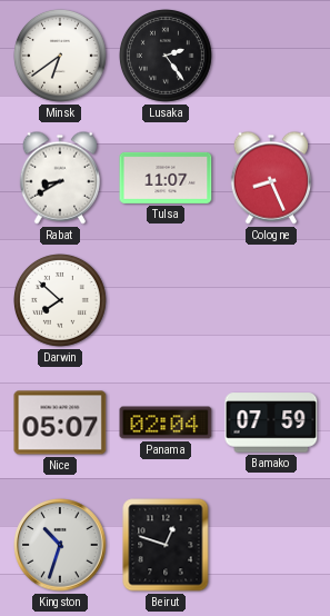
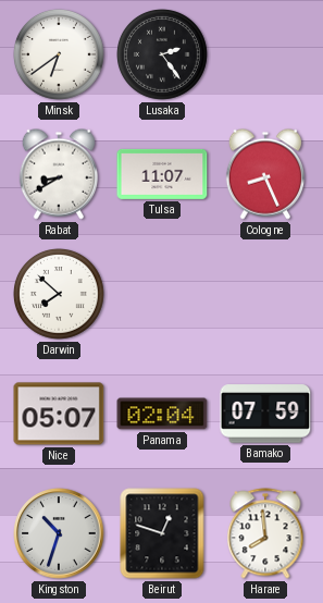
Harare: none -> 7:59
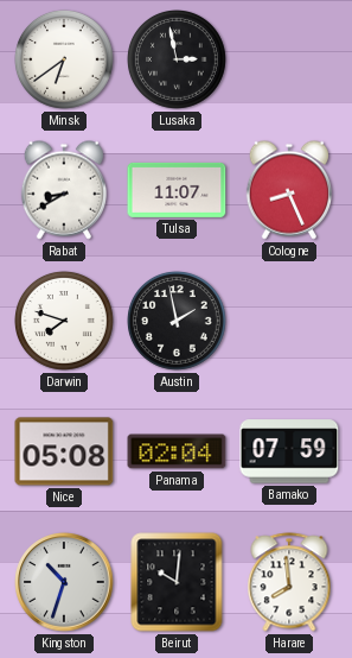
Lusaka: 2:24 -> 2:58
Darwin: 7:52 -> 7:48
Austin: none -> 1:58
Nice: 05:07 -> 05:08
Beirut: 12:48 -> 10:01
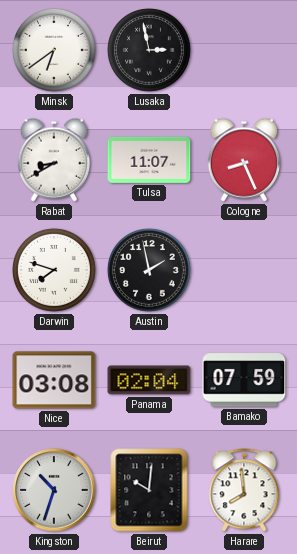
Nice: 05:08 -> 03:08
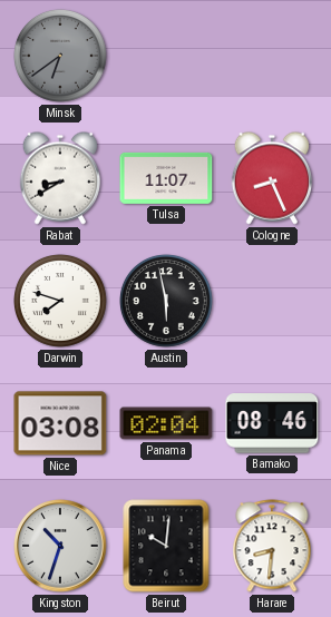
Minsk dial: white -> grey
Lusaka: 2:58 -> none
Austin: 1:58 -> 5:58
Bamako: 07:59 -> 08:46
Harare: 7:59 -> 8:31
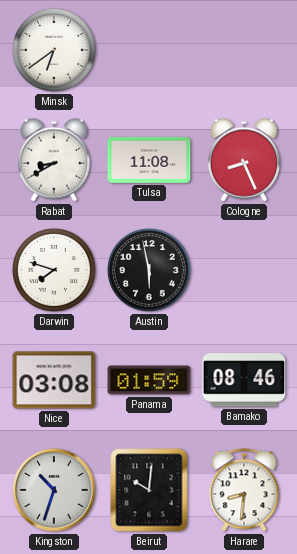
Minsk dial: grey -> white
Tulsa: 11:07 -> 11:08
Panama: 02:04 -> 01:59
